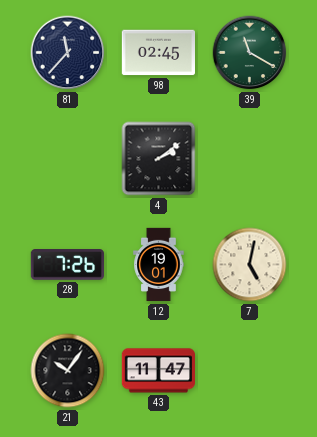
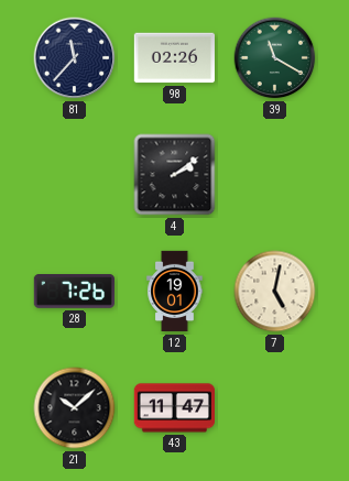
98: 02:45 -> 02:26
21: 10:06 -> 10:08
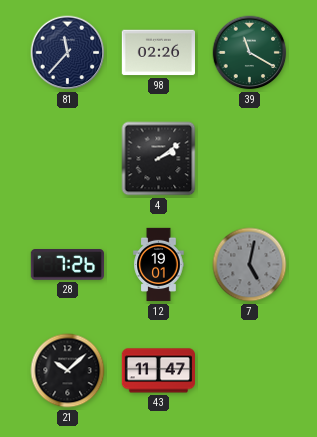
7 dial: cream -> grey
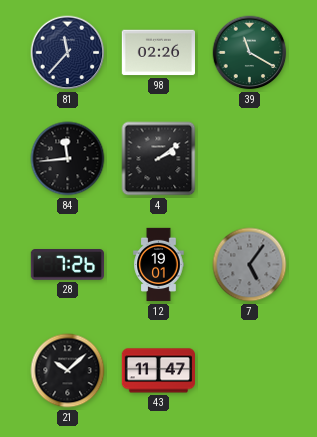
84: none -> 11:44
7: 5:02 -> 5:06
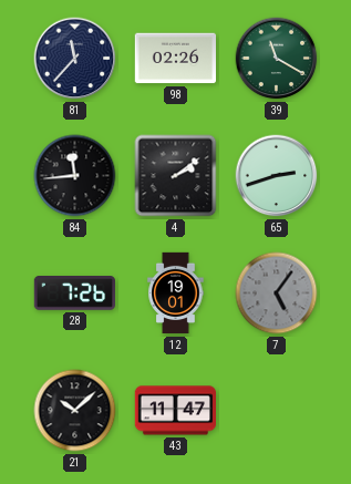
65: none -> 2:42
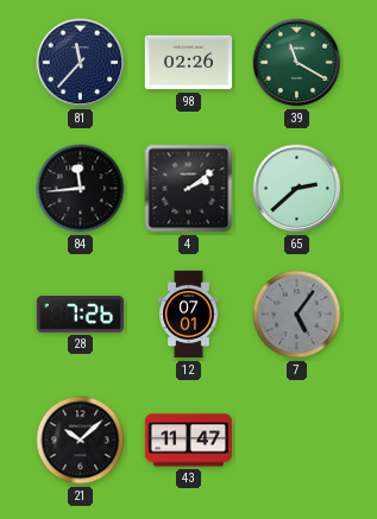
65: 2:42 -> 2:38
12: 19:01 -> 07:01
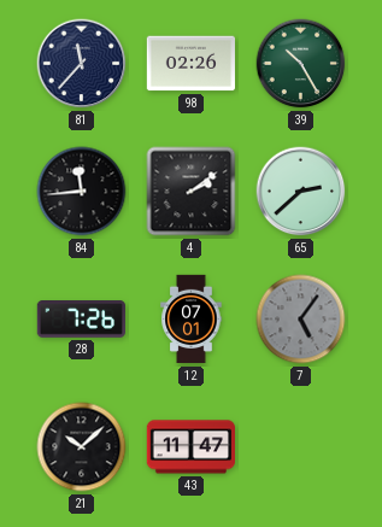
39: 11:20 -> 10:25
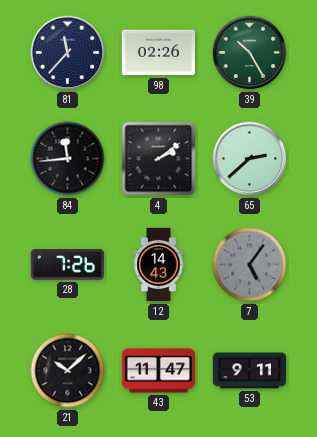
12: 07:01 -> 14:43
53: none -> 9:11
